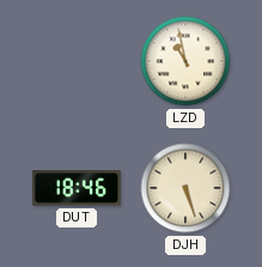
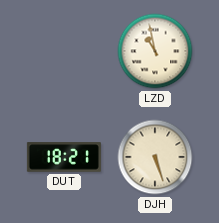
DUT: 18:46 -> 18:21
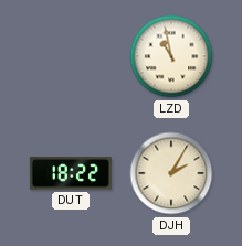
DUT: 18:21 -> 18:22
DJH: 5:27 -> 2:05
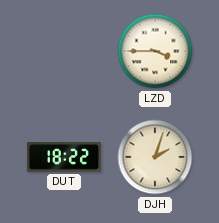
LZD: 10:58 -> 3:45
DJH: 2:05 -> 2:03
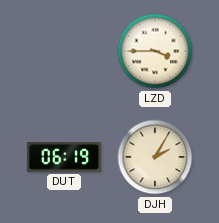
DUT: 18:22 -> 06:19
DJH: 2:03 -> 2:05
